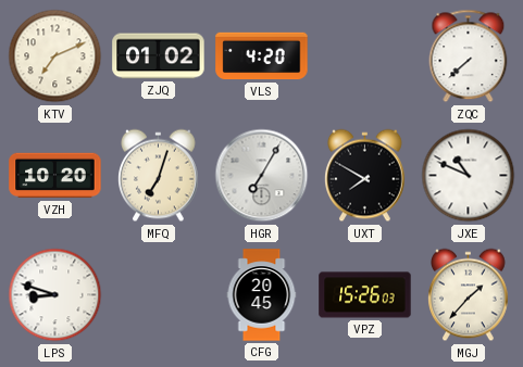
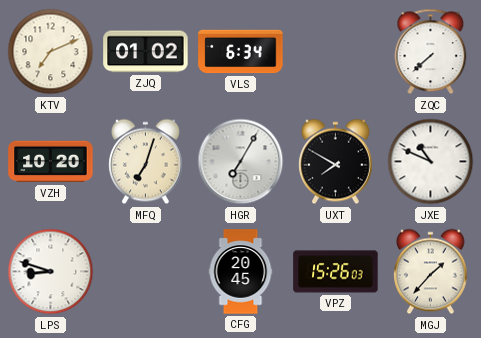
VLS: 4:20 -> 6:34
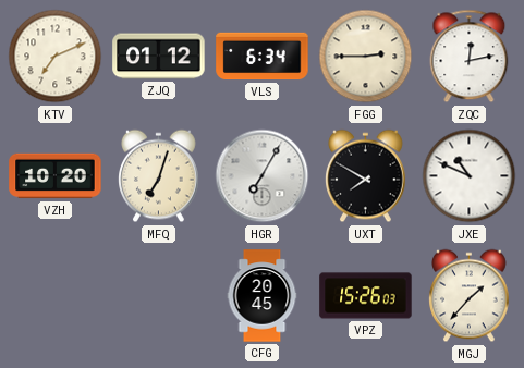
ZJQ: 01:02 -> 01:12
FGG: none -> 2:45
ZQC: 7:38 -> 12:13
LPS: 8:48 -> none
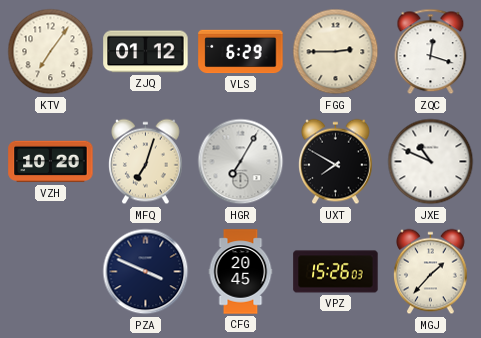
KTV: 7:11 -> 7:06
VLS: 6:34 -> 6:29
ZQC: 12:13 -> 12:18
PZA: none -> 3:49
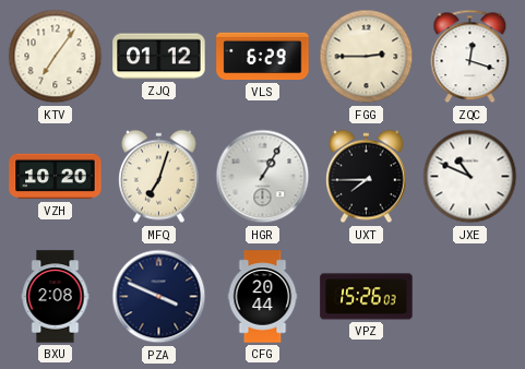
HGR: 7:05 -> 1:05
UXT: 7:50 -> 7:45
BXU: none -> 2:08
CFG: 20:45 -> 20:44
MGJ: 1:37 -> none
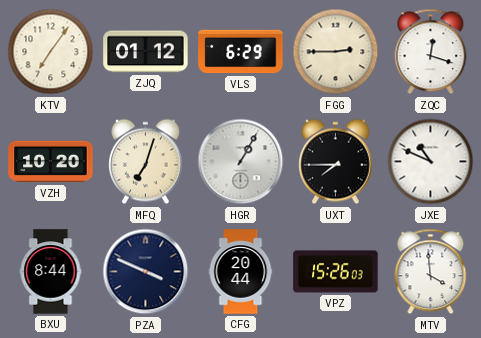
BXU: 2:08 -> 8:44
MTV: none -> 3:59
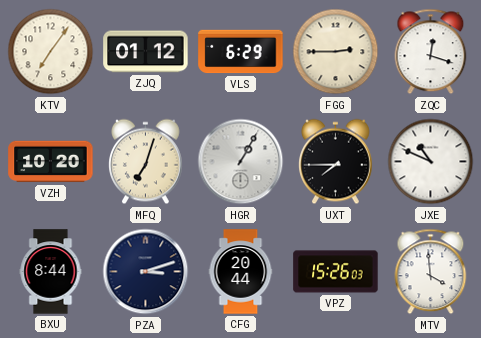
PZA: 3:49 -> 3:12
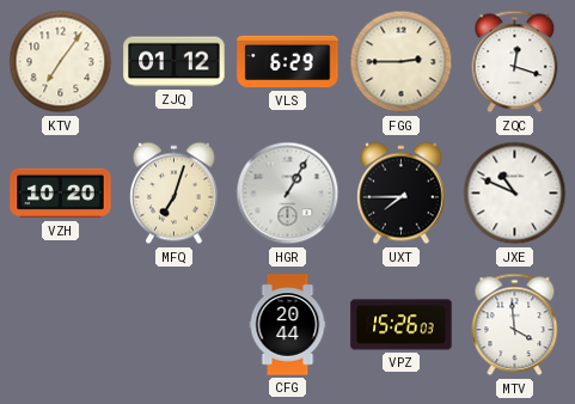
BXU: 8:44 -> none
PZA: 3:12 -> none
